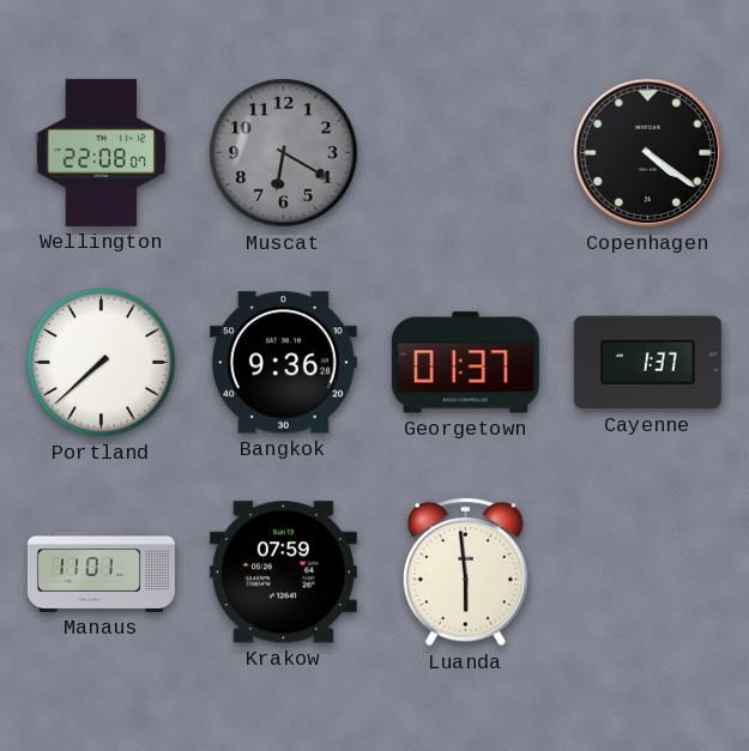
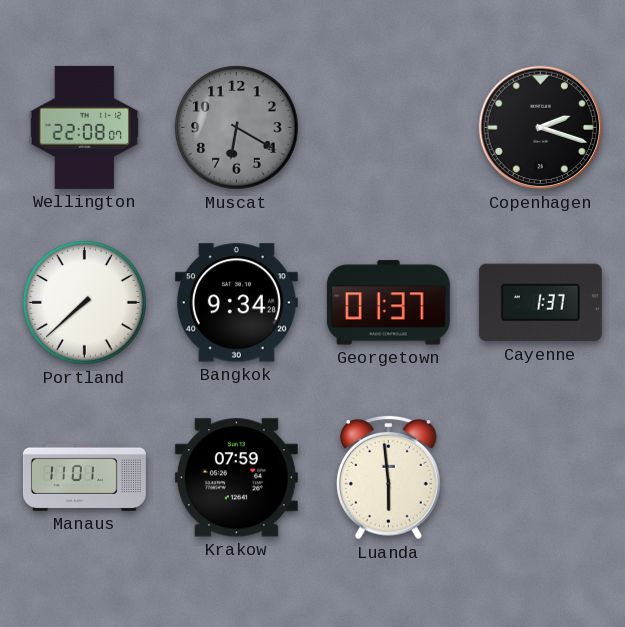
Copenhagen: 4:21 -> 2:18
Bangkok: 9:36 -> 9:34
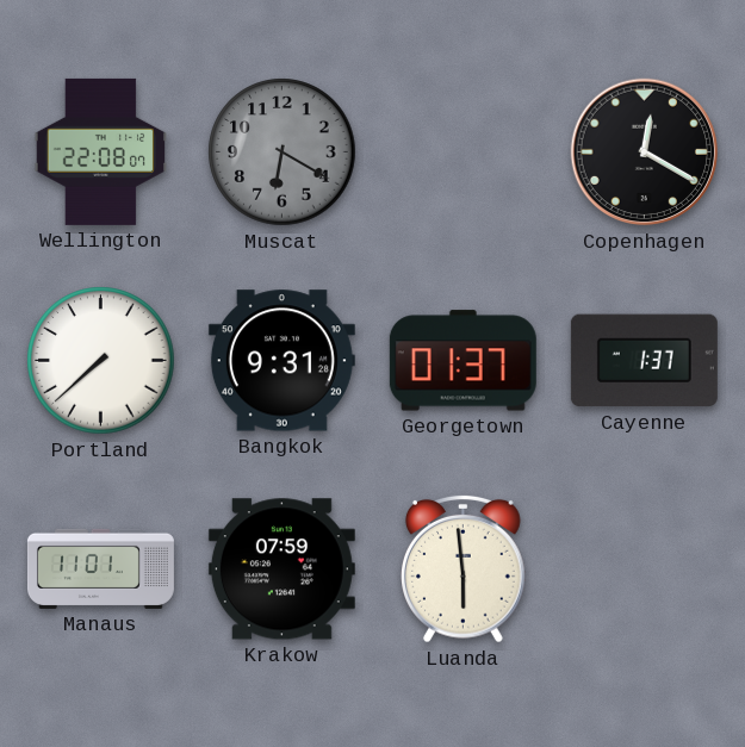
Copenhagen: 2:18 -> 12:20
Bangkok: 9:34 -> 9:31
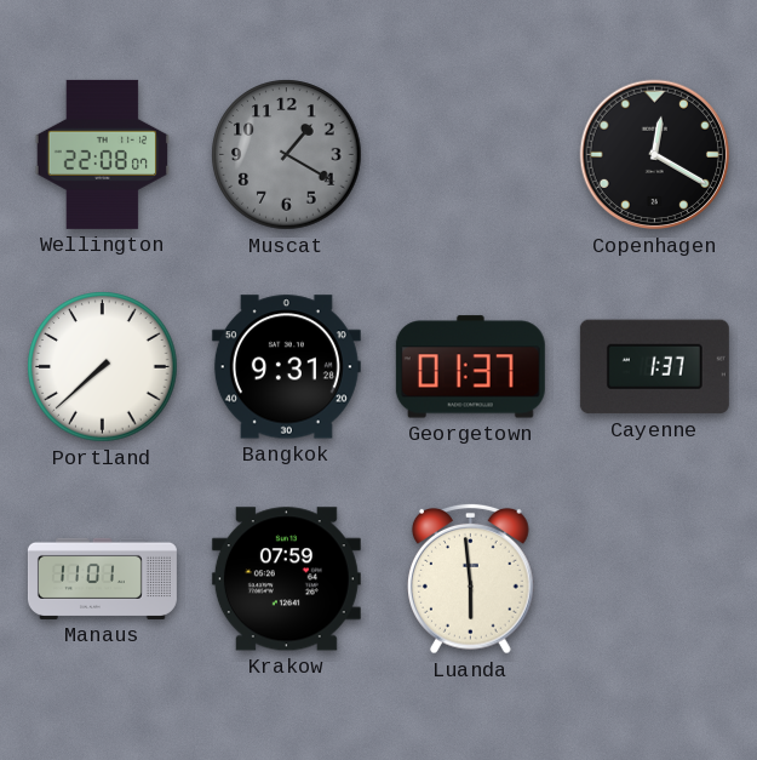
Muscat: 6:20 -> 1:20
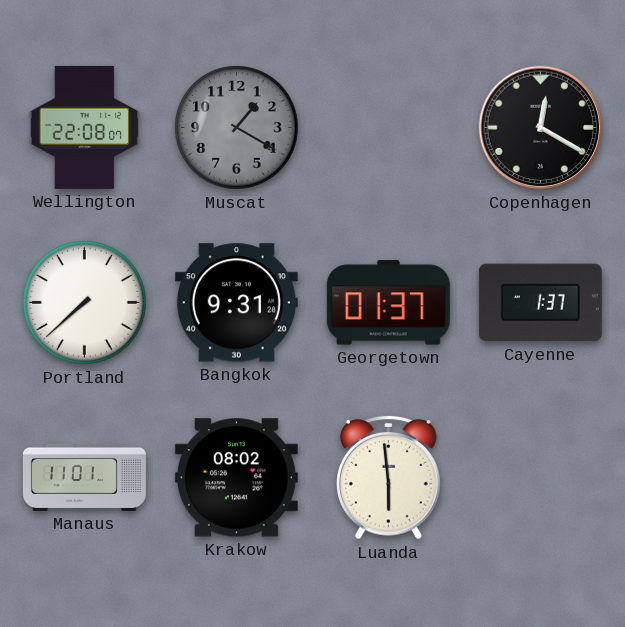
Krakow: 07:59 -> 08:02
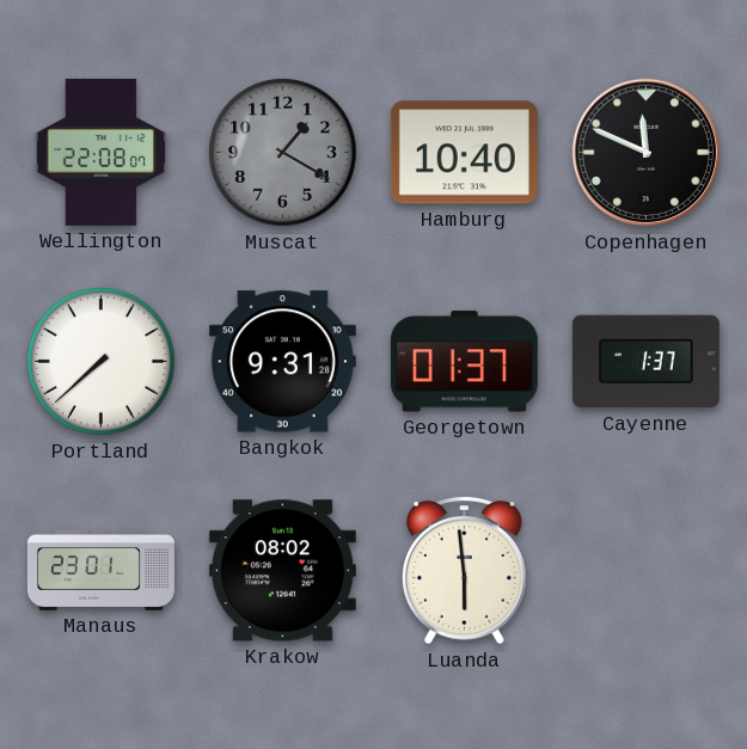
Hamburg: none -> 10:40
Copenhagen: 12:20 -> 11:49
Manaus: 11:01 -> 23:01
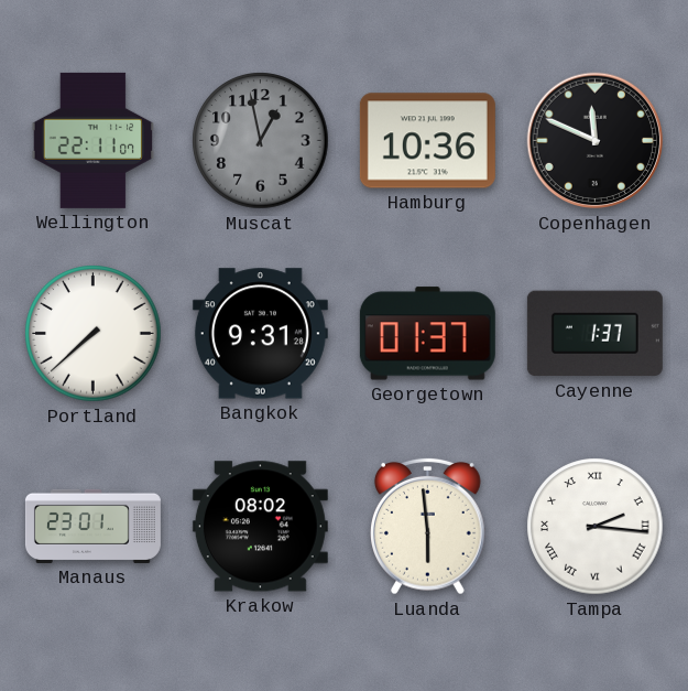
Wellington: 22:08 -> 22:11
Muscat: 1:20 -> 12:58
Hamburg: 10:40 -> 10:36
Tampa: none -> 2:16
